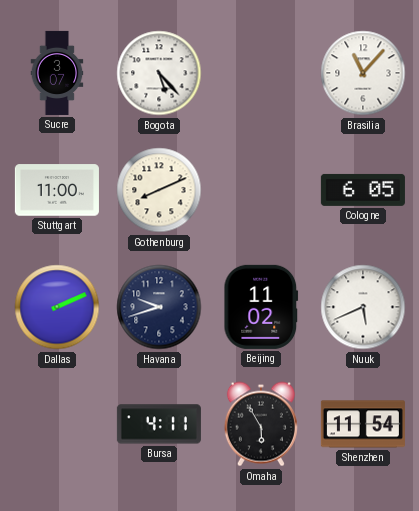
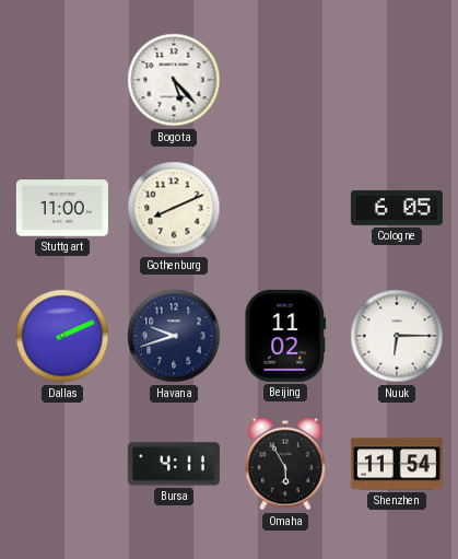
Sucre: 3:07 -> none
Brasilia: 11:07 -> none
Nuuk: 5:41 -> 6:15
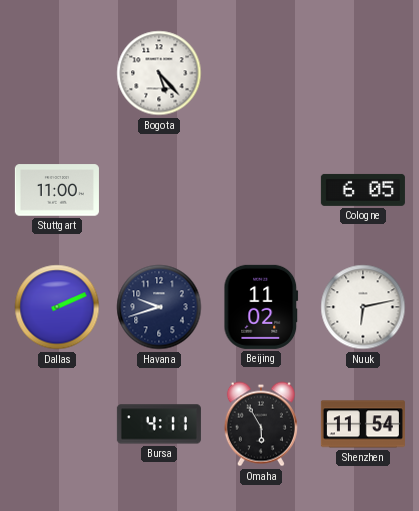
Gothenburg: 8:11 -> none
Nuuk: 6:15 -> 6:13
